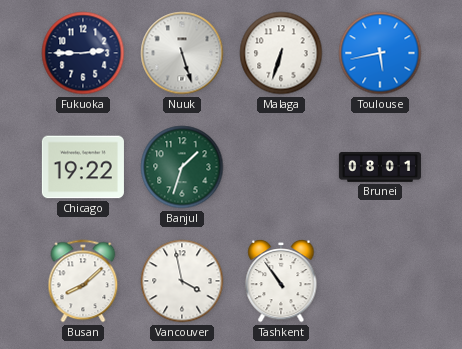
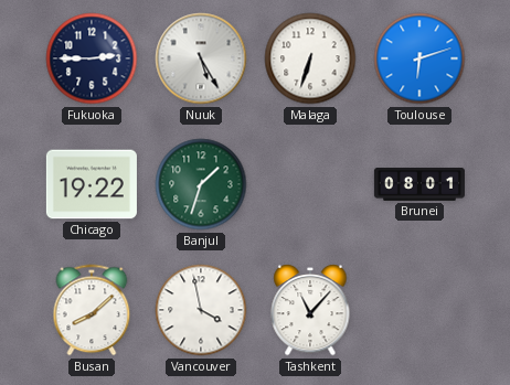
Nuuk: 5:27 -> 5:25
Toulouse: 5:43 -> 6:12
Tashkent: 10:54 -> 11:07
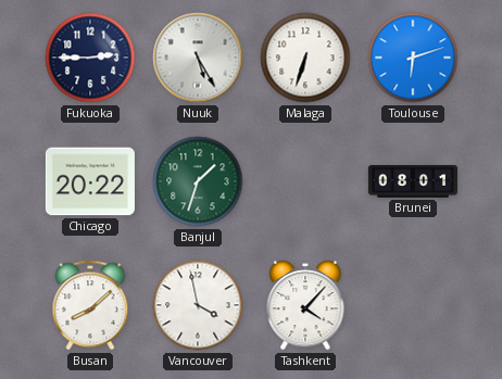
Chicago: 19:22 -> 20:22
Tashkent: 11:07 -> 4:07
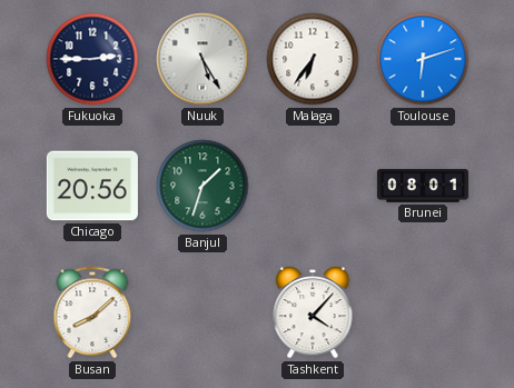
Malaga: 6:33 -> 6:36
Chicago: 20:22 -> 20:56
Vancouver: 3:58 -> none
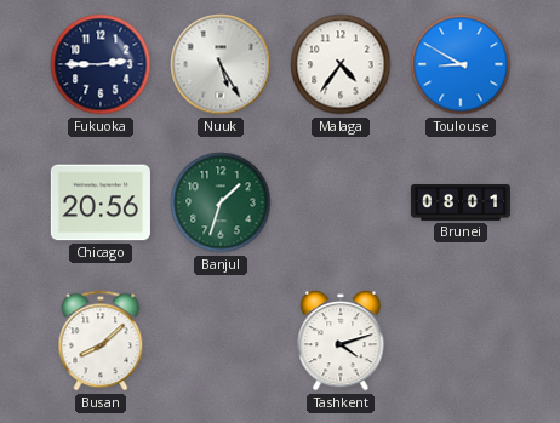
Malaga: 6:36 -> 4:36
Toulouse: 6:12 -> 8:50
Tashkent: 4:07 -> 4:12
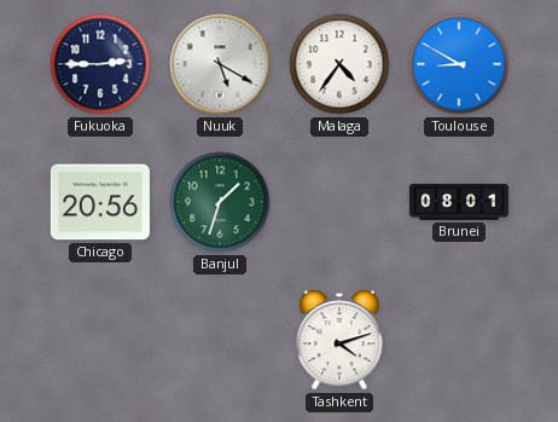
Nuuk: 5:25 -> 5:20
Busan: 8:08 -> none
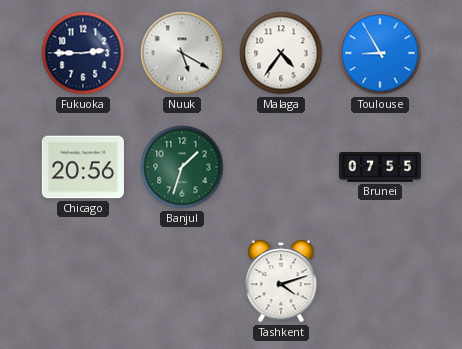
Toulouse: 8:50 -> 8:55
Brunei: 08:01 -> 07:55
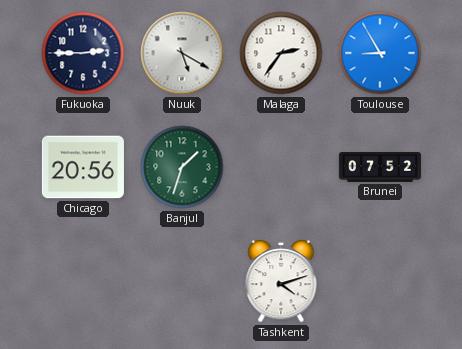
Malaga: 4:36 -> 2:36
Brunei: 07:55 -> 07:52
